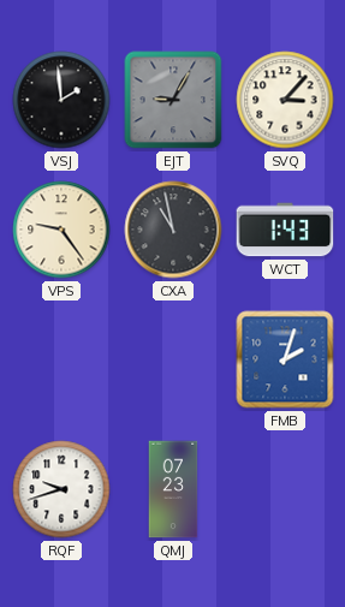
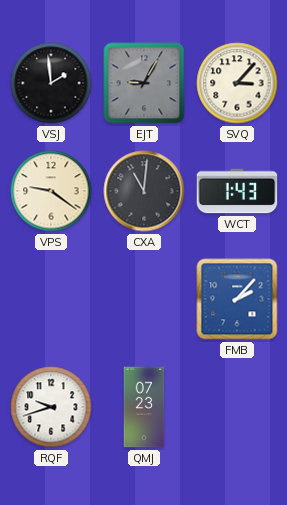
VPS: 9:24 -> 9:21
CXA: 10:58 -> 11:01
FMB: 2:03 -> 2:07
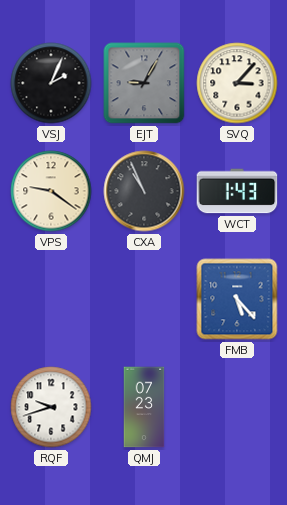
VSJ: 1:59 -> 2:04
CXA: 11:01 -> 10:56
FMB: 2:07 -> 5:23
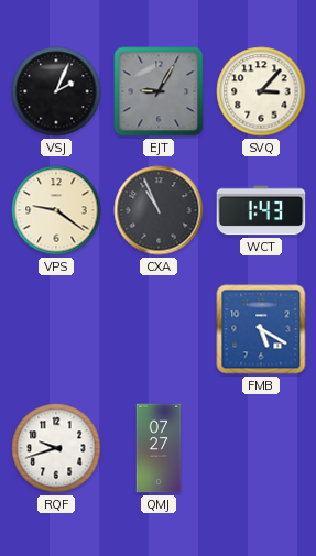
FMB: 5:23 -> 5:20
QMJ: 07:23 -> 07:27
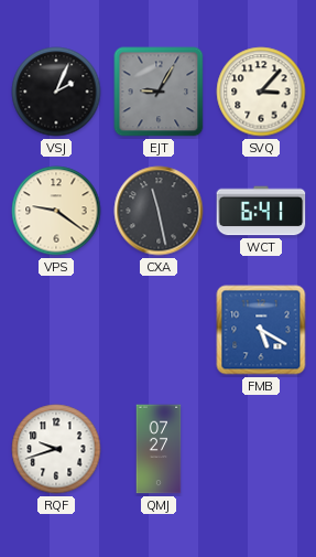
CXA: 10:56 -> 11:28
WCT: 1:43 -> 6:41
